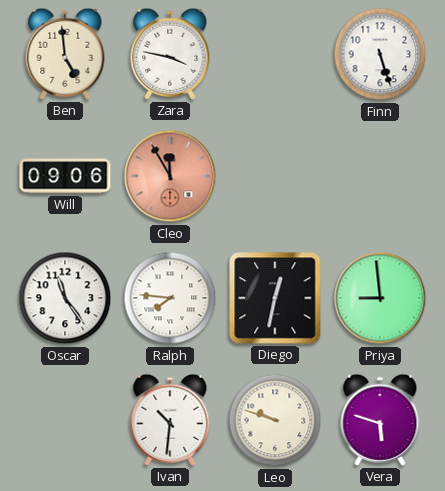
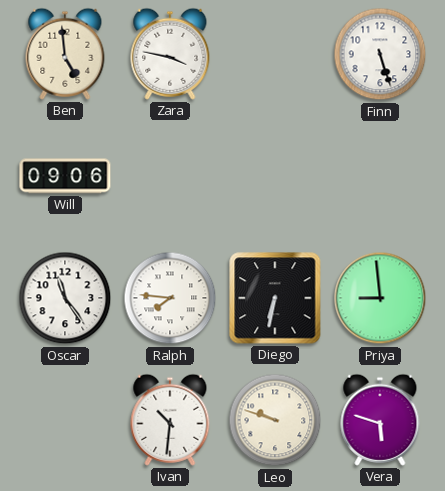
Cleo: 11:55 -> none
Diego: 12:32 -> 6:32
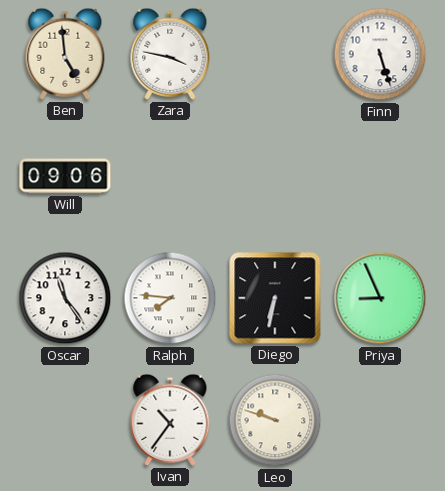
Priya: 8:59 -> 8:56
Ivan: 10:31 -> 10:36
Vera: 5:48 -> none
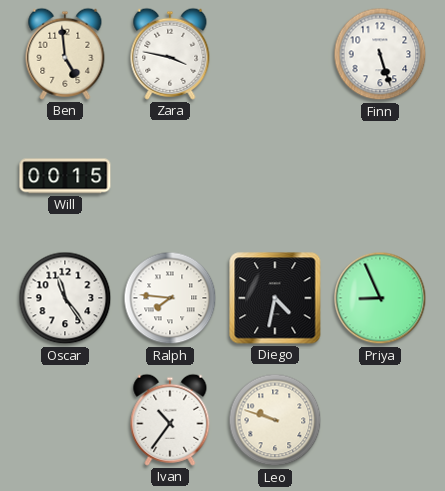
Will: 09:06 -> 00:15
Diego: 6:32 -> 4:32
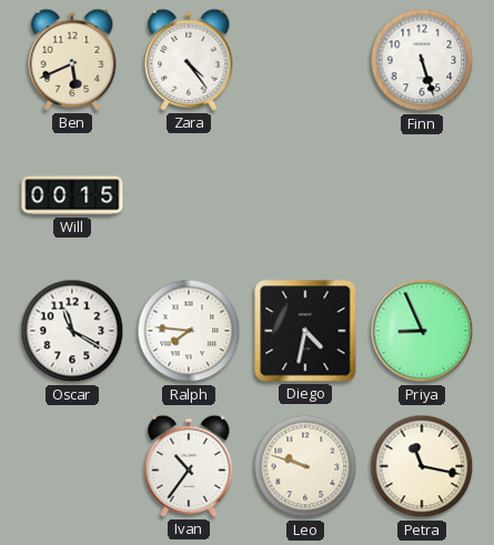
Ben: 4:59 -> 5:41
Zara: 3:47 -> 4:24
Oscar: 11:24 -> 11:20
Petra: none -> 11:17
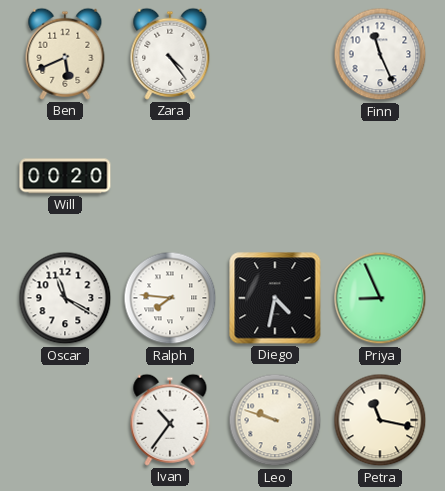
Finn: 5:27 -> 11:26
Will: 00:15 -> 00:20
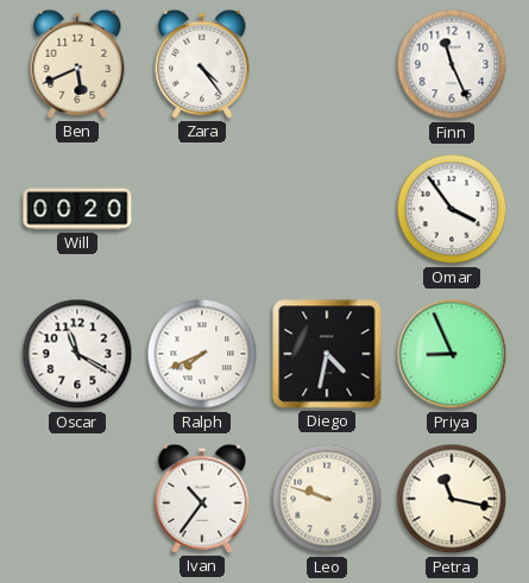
Omar: none -> 3:54
Ralph: 7:46 -> 7:41
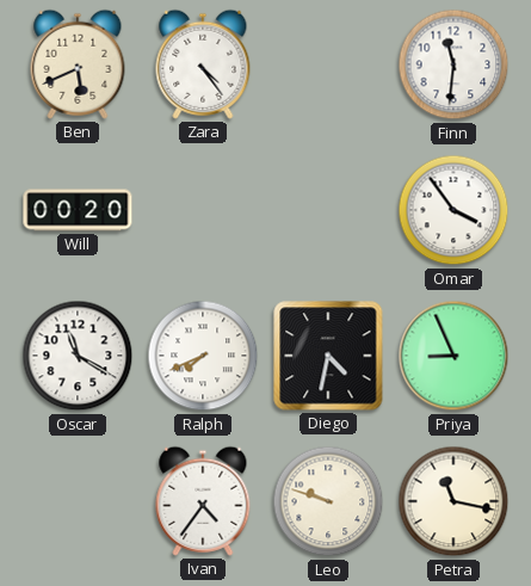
Finn: 11:26 -> 11:31
Ivan: 10:36 -> 4:36
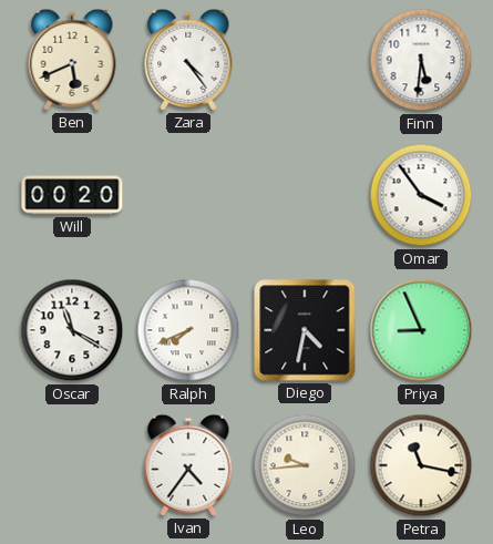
Finn: 11:31 -> 5:31
Leo: 9:48 -> 9:44
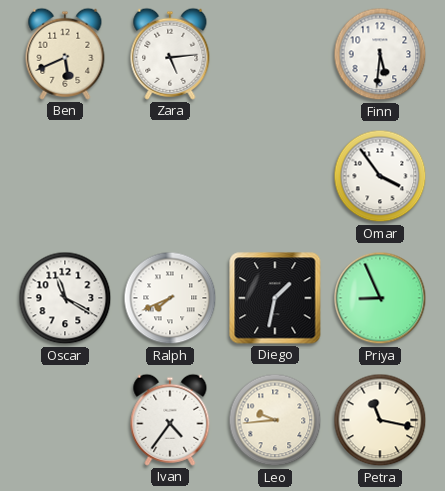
Zara: 4:24 -> 5:14
Will: 00:20 -> none
Diego: 4:32 -> 1:32
